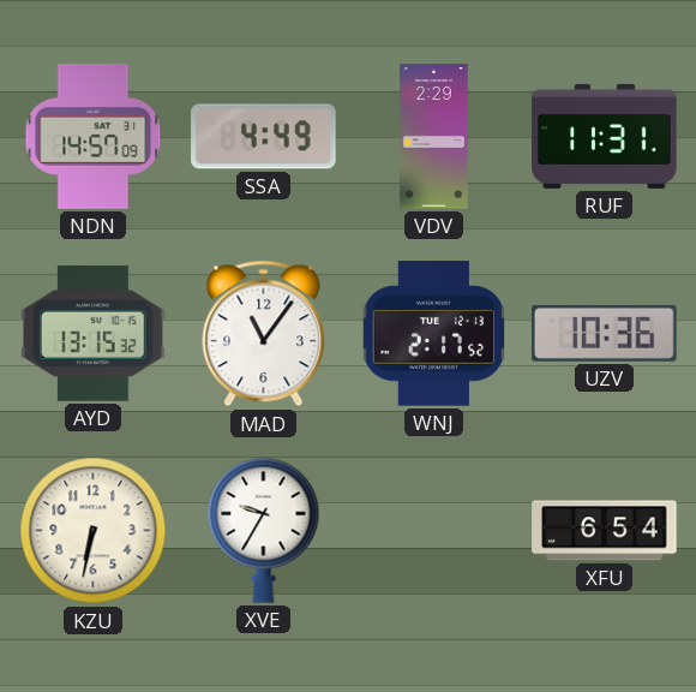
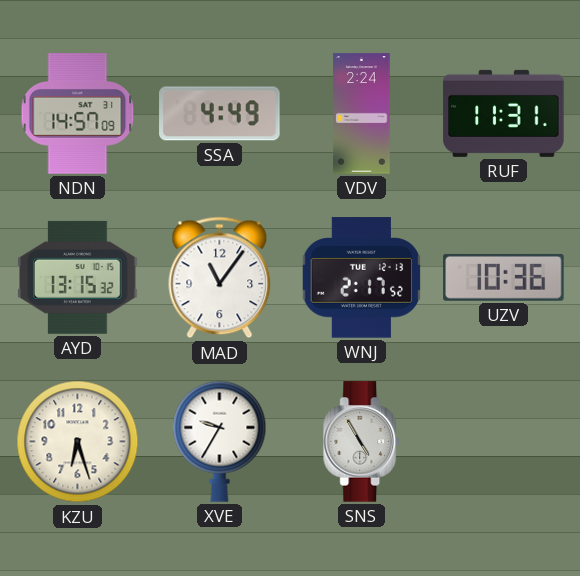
VDV: 2:29 -> 2:24
KZU: 6:32 -> 6:27
SNS: none -> 4:55
XFU: 6:54 -> none
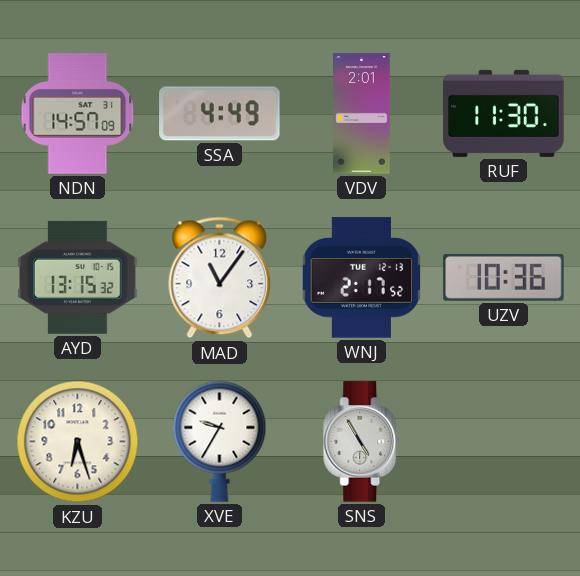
VDV: 2:24 -> 2:01
RUF: 11:31 -> 11:30
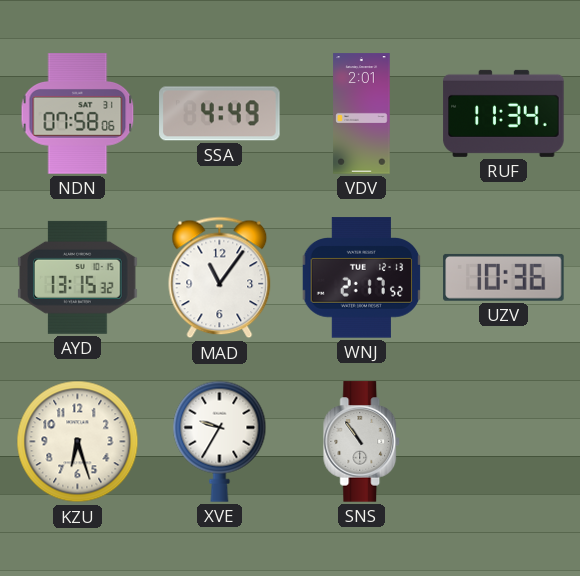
NDN: 14:57 -> 07:58
RUF: 11:30 -> 11:34
SNS: 4:55 -> 10:54
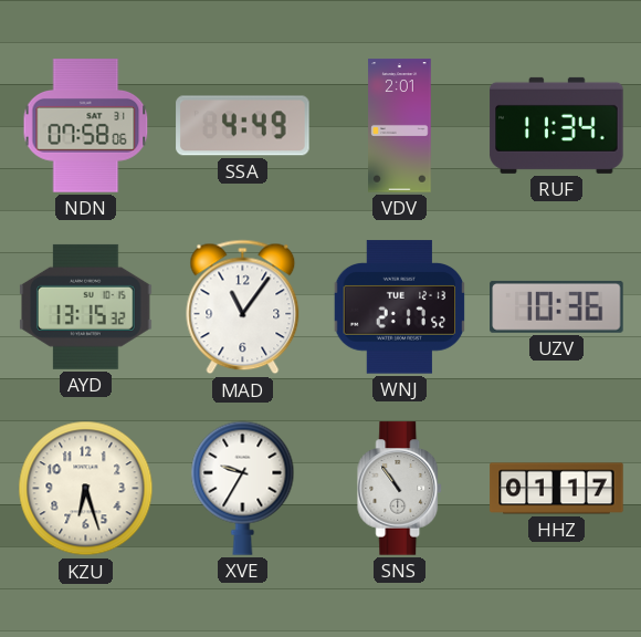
HHZ: none -> 01:17
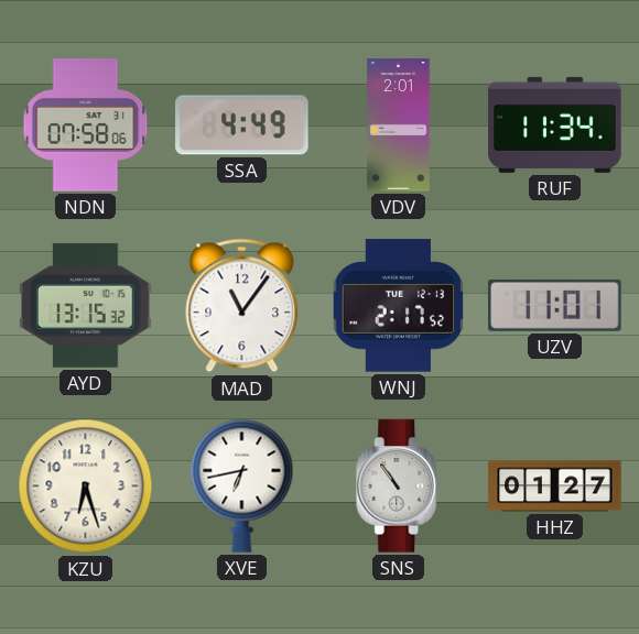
UZV: 10:36 -> 11:01
XVE: 9:35 -> 6:43
HHZ: 01:17 -> 01:27
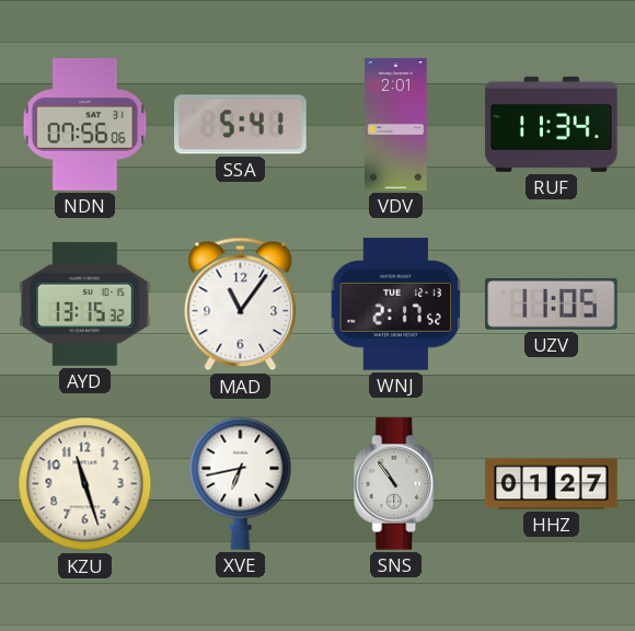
NDN: 07:58 -> 07:56
SSA: 4:49 -> 5:41
UZV: 11:01 -> 11:05
KZU: 6:27 -> 11:27
